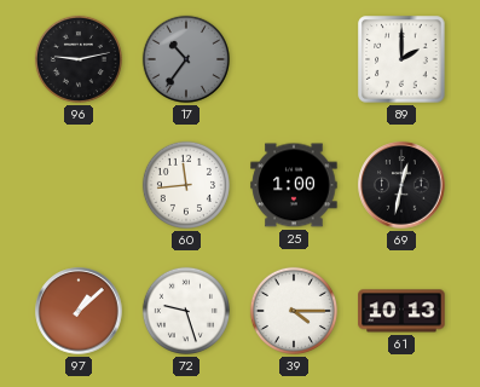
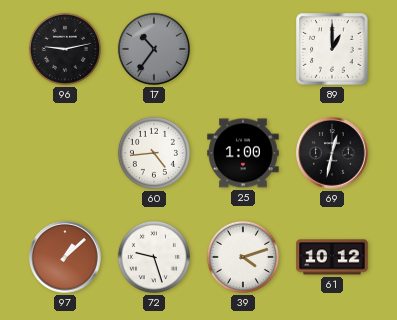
89: 2:00 -> 1:00
60: 11:44 -> 4:44
39: 4:15 -> 4:12
61: 10:13 -> 10:12
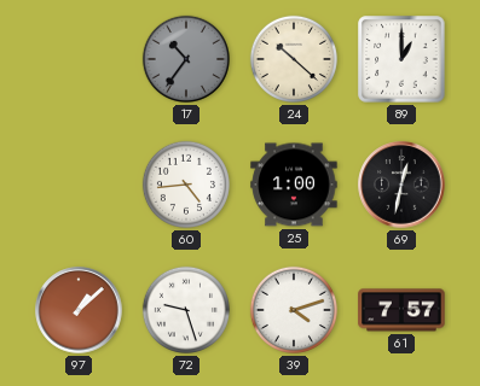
96: 9:13 -> none
24: none -> 10:22
61: 10:12 -> 7:57
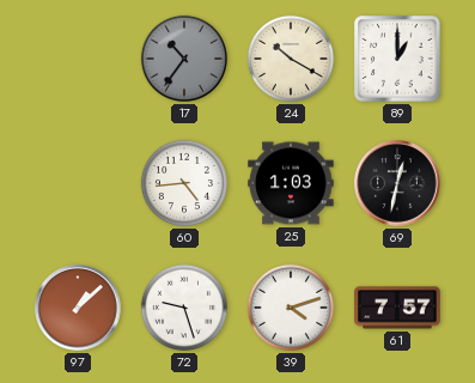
24: 10:22 -> 10:20
25: 1:00 -> 1:03
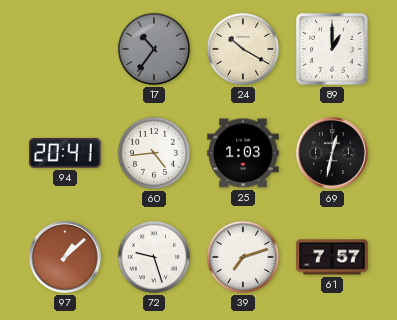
94: none -> 20:41
39: 4:12 -> 7:12
